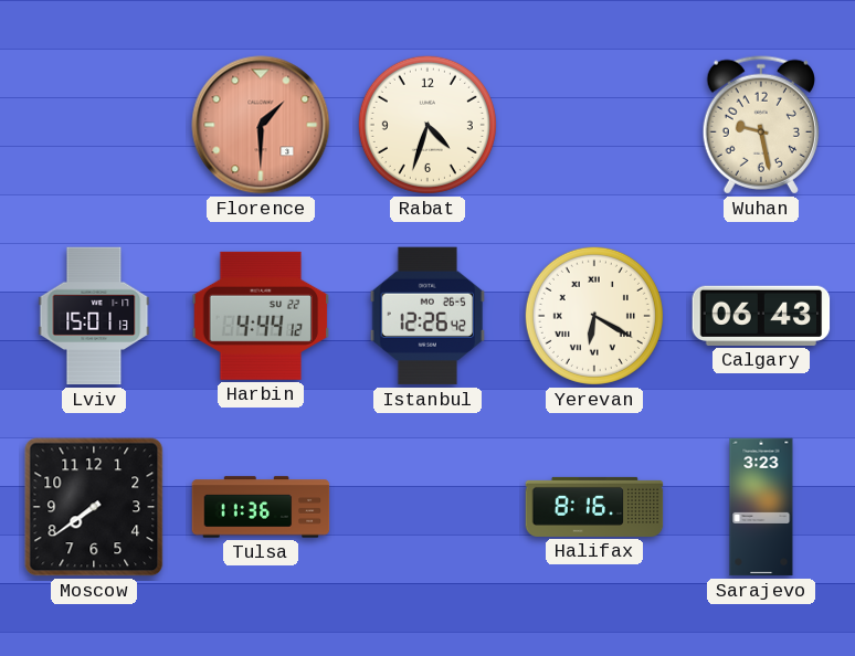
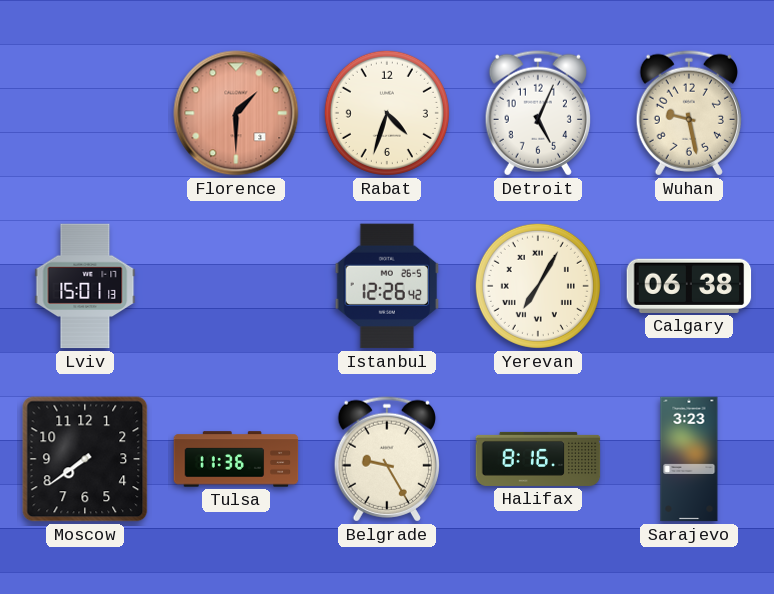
Detroit: none -> 5:04
Harbin: 4:44 -> none
Yerevan: 6:20 -> 7:05
Calgary: 06:43 -> 06:38
Belgrade: none -> 9:25
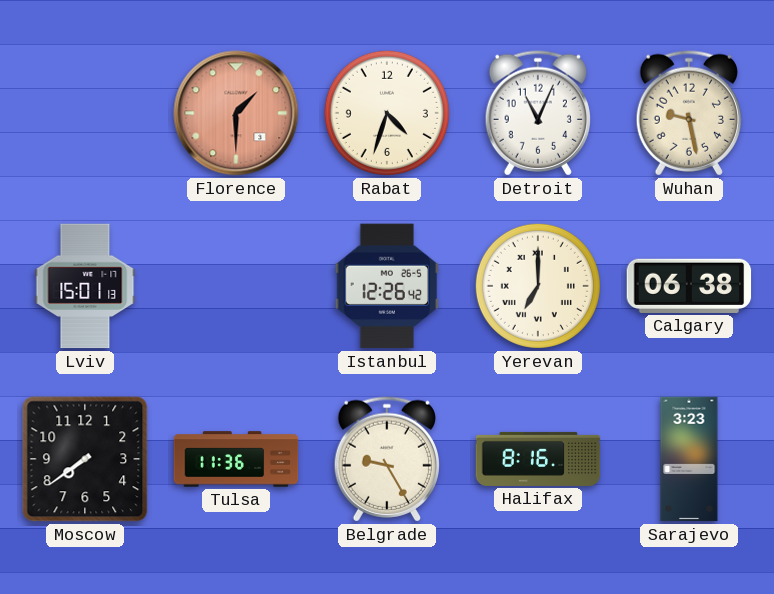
Detroit: 5:04 -> 11:04
Yerevan: 7:05 -> 7:00
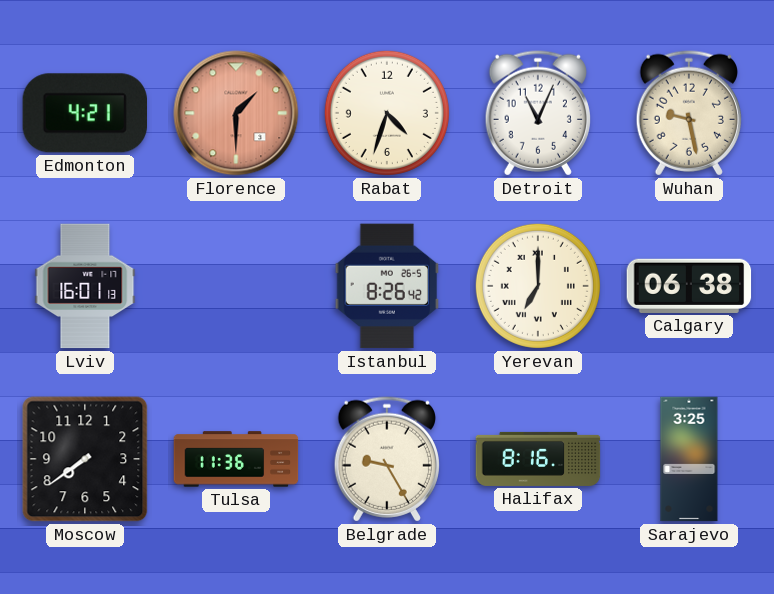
Edmonton: none -> 4:21
Lviv: 15:01 -> 16:01
Istanbul: 12:26 -> 8:26
Sarajevo: 3:23 -> 3:25
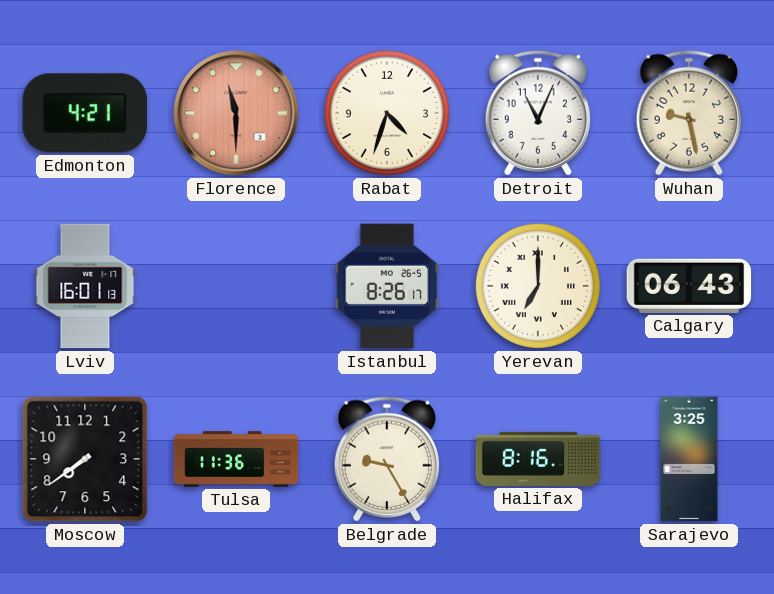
Florence: 1:30 -> 11:30
Istanbul: 8:26:42 -> 8:26:17
Calgary: 06:38 -> 06:43
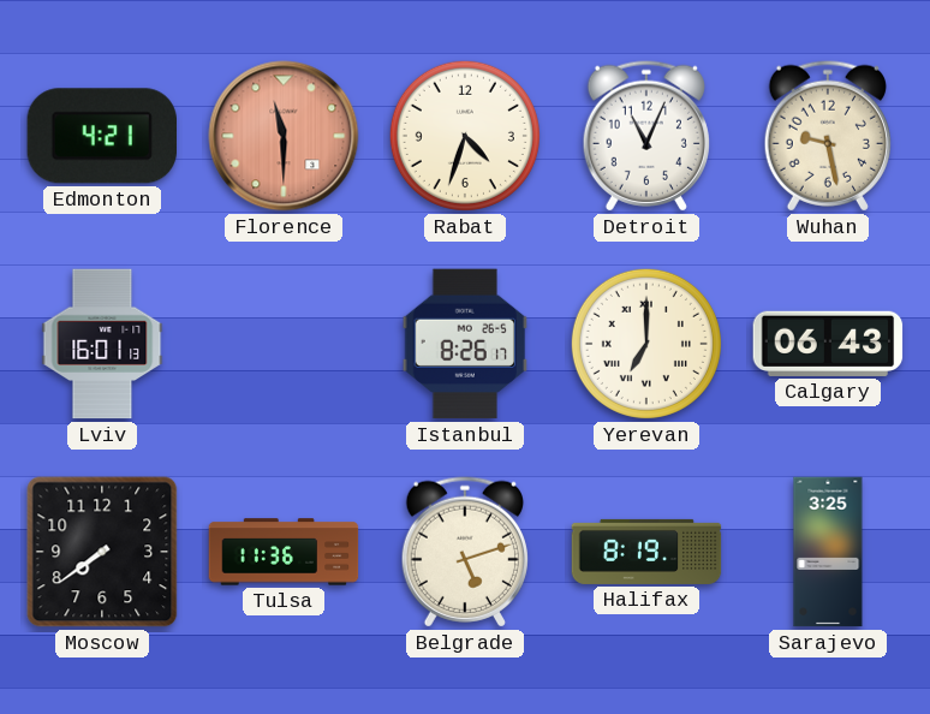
Belgrade: 9:25 -> 5:12
Halifax: 8:16 -> 8:19
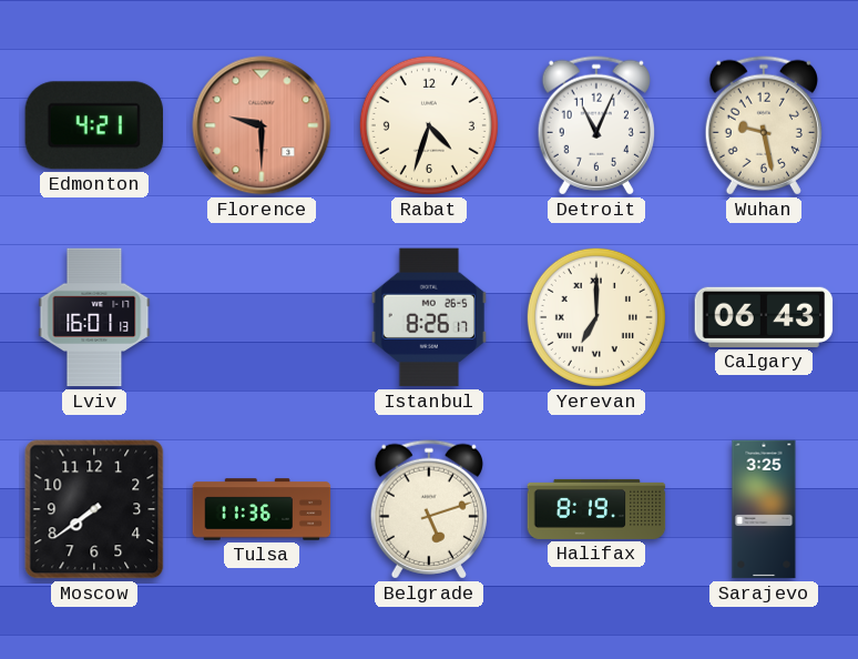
Florence: 11:30 -> 9:30
